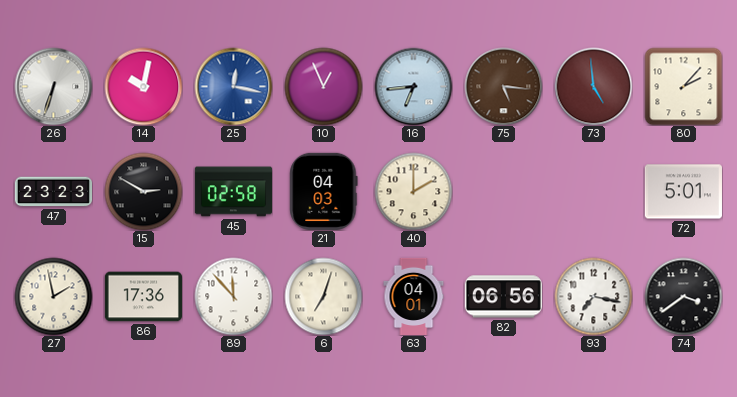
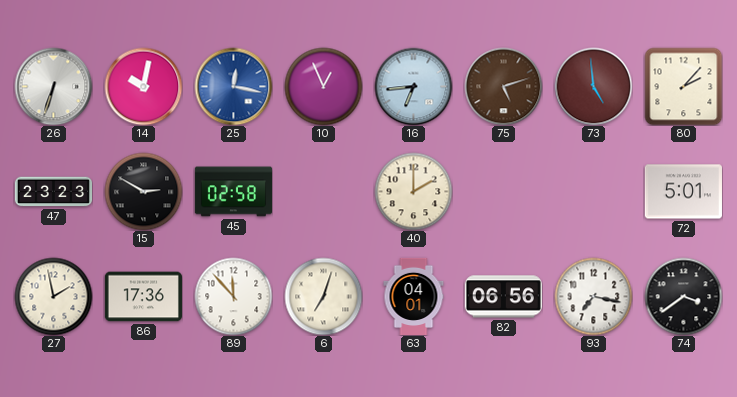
75: 5:16 -> 5:12
21: 04:03 -> none
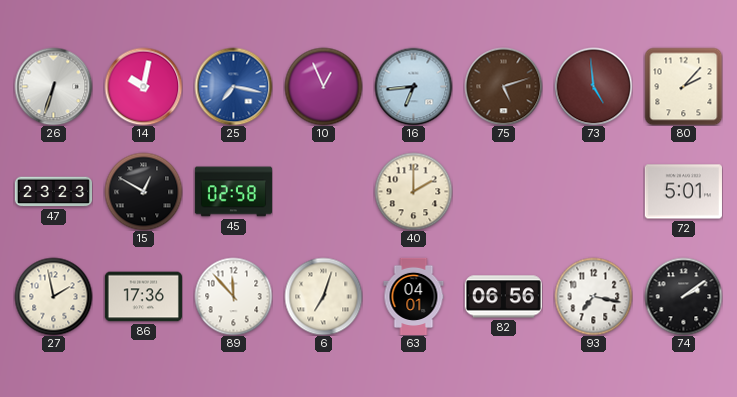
25: 12:17 -> 7:17
15: 2:50 -> 12:50
74: 3:39 -> 2:09
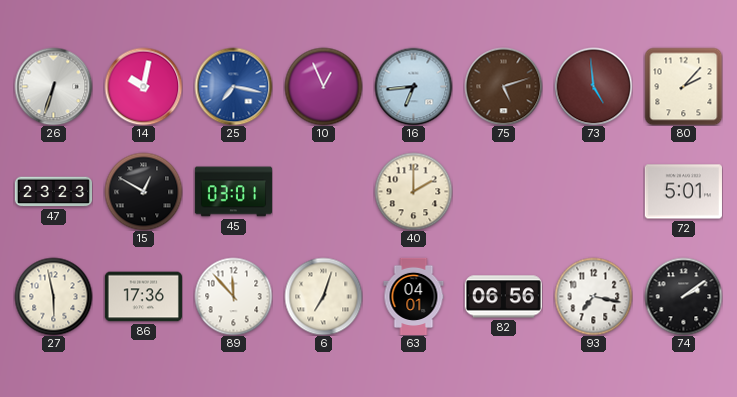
45: 02:58 -> 03:01
27: 1:58 -> 5:58
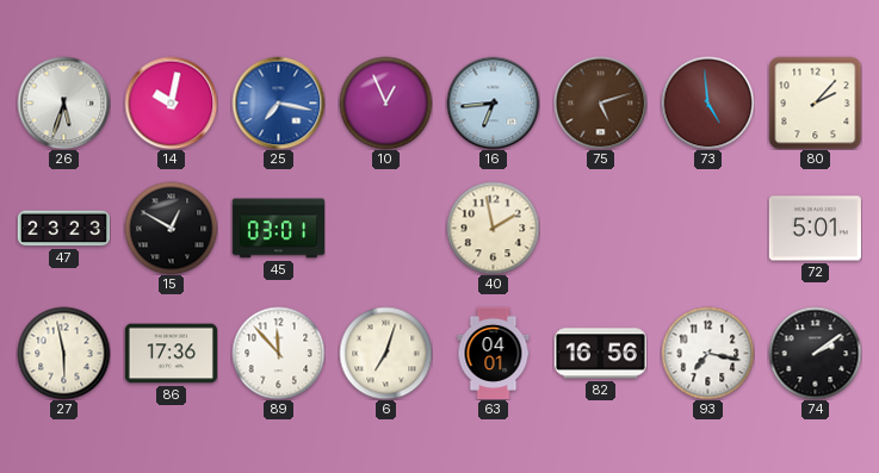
26: 6:33 -> 5:33
40: 2:00 -> 1:58
82: 06:56 -> 16:56
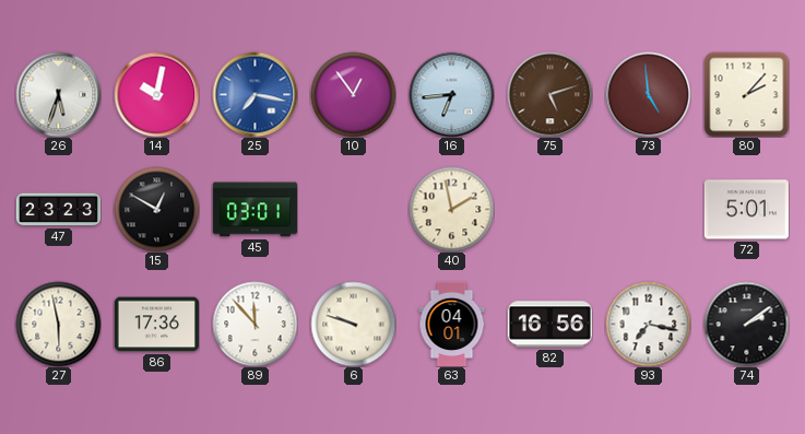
10: 12:56 -> 12:54
6: 7:03 -> 9:48
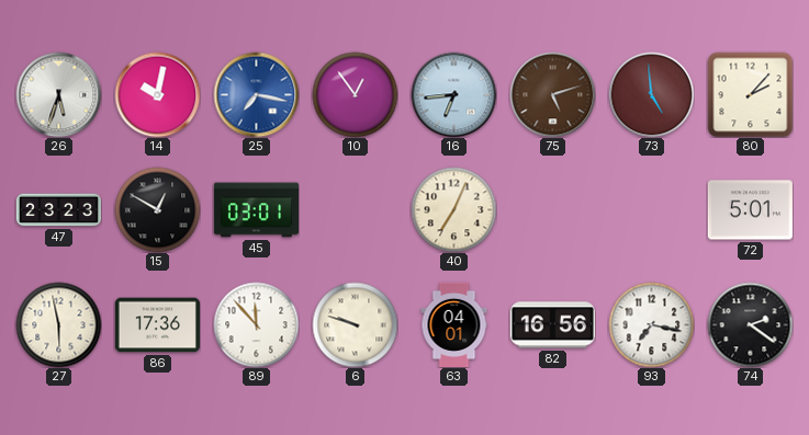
40: 1:58 -> 7:04
74: 2:09 -> 2:21
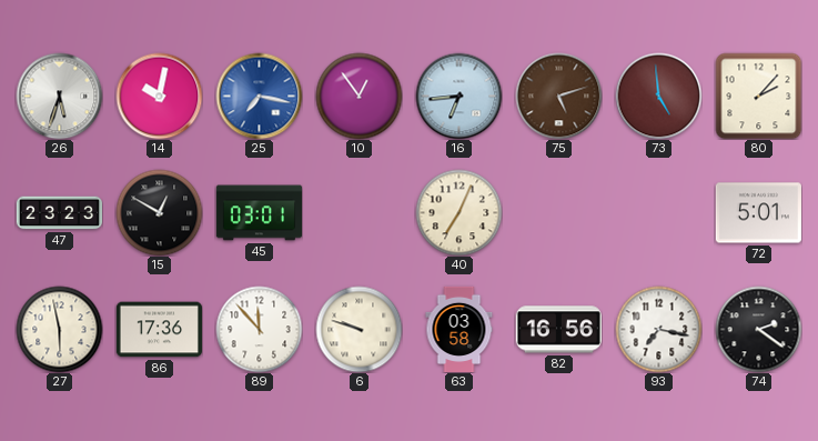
63: 04:01 -> 03:58
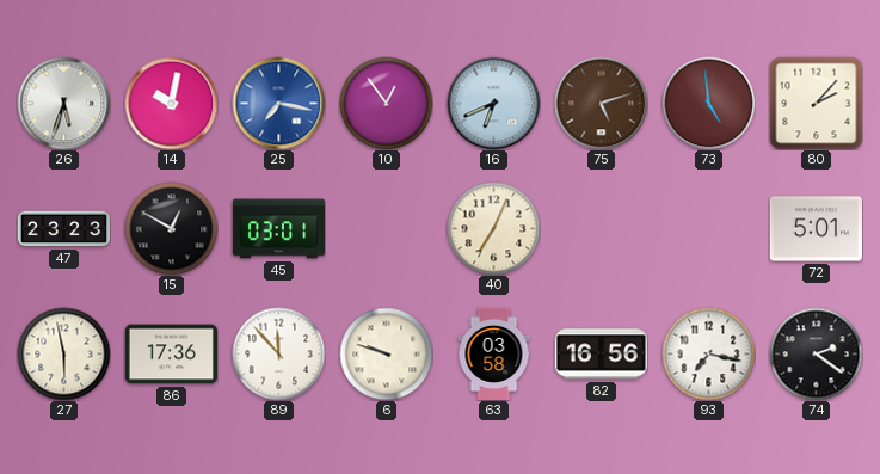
16: 6:44 -> 6:41
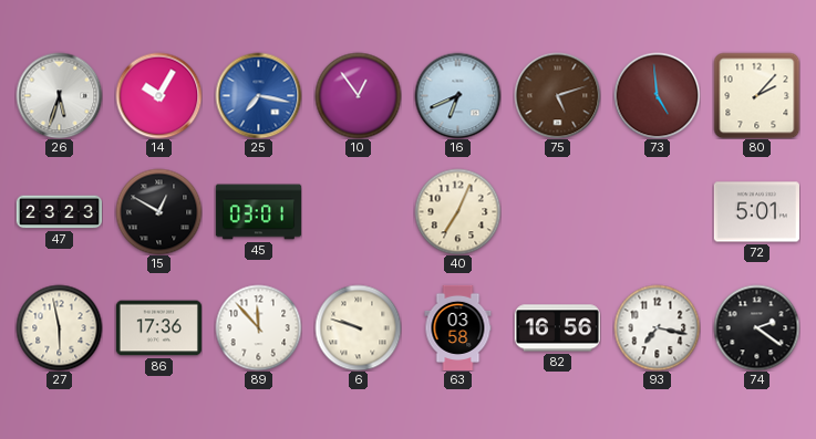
14: 10:02 -> 10:05
